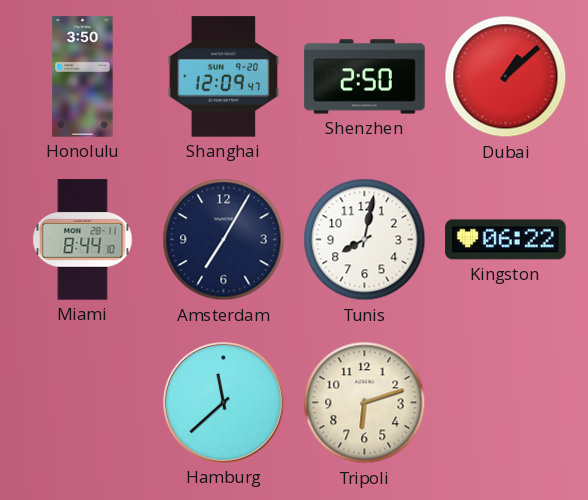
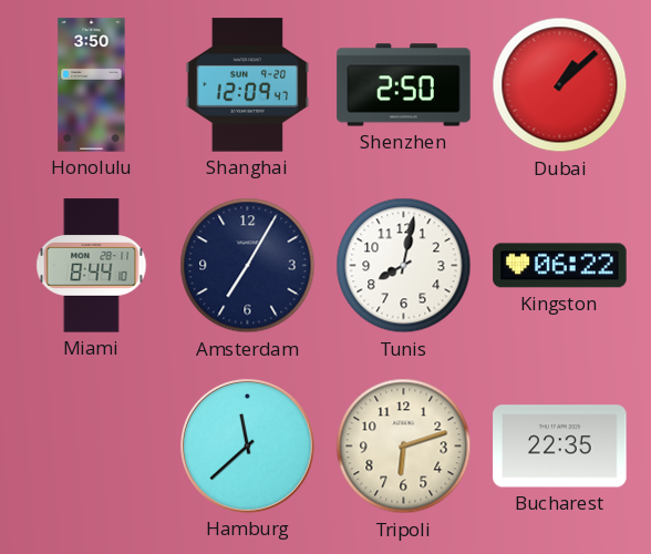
Bucharest: none -> 22:35
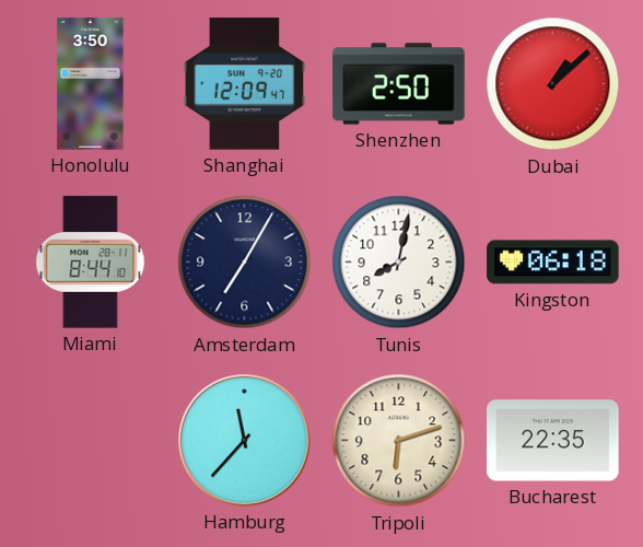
Kingston: 06:22 -> 06:18
Hamburg: 11:38 -> 11:37
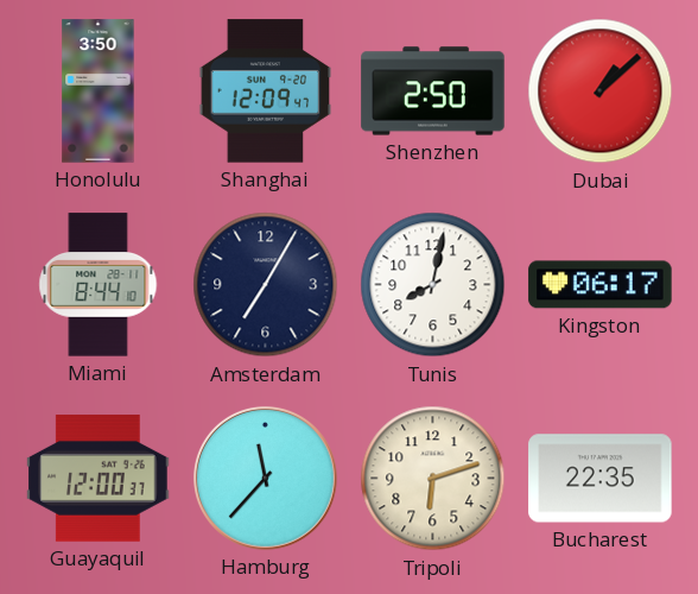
Kingston: 06:18 -> 06:17
Guayaquil: none -> 12:00
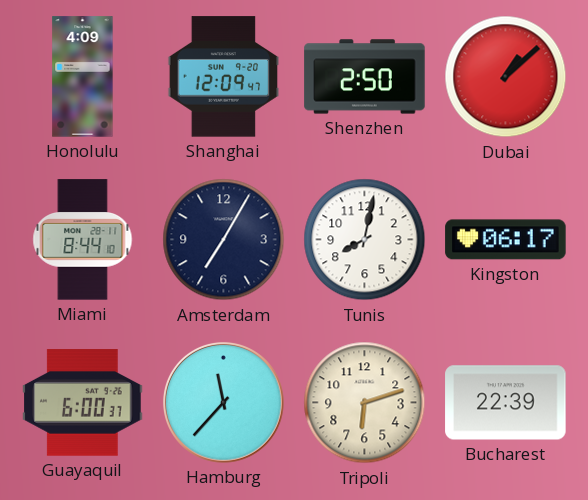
Honolulu: 3:50 -> 4:09
Guayaquil: 12:00 -> 6:00
Bucharest: 22:35 -> 22:39
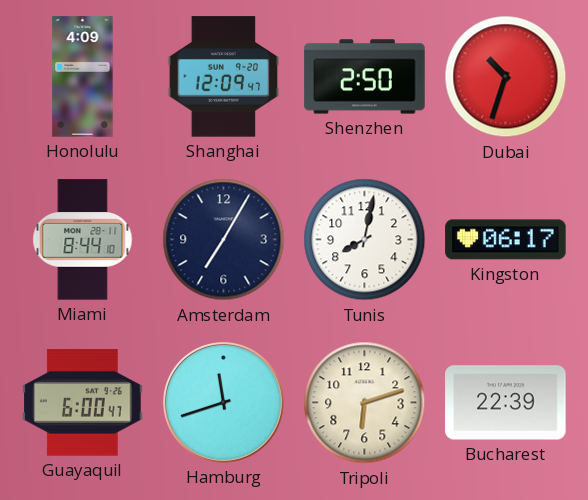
Dubai: 1:08 -> 10:33
Guayaquil: 6:00:37 -> 6:00:47
Hamburg: 11:37 -> 11:42
